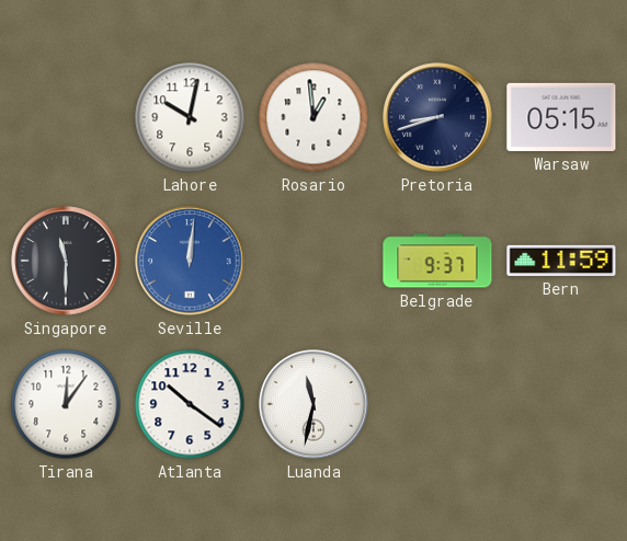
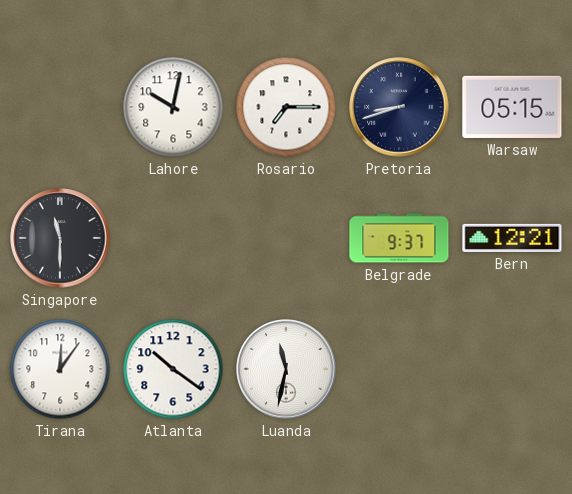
Rosario: 12:59 -> 7:15
Seville: 12:01 -> none
Bern: 11:59 -> 12:21
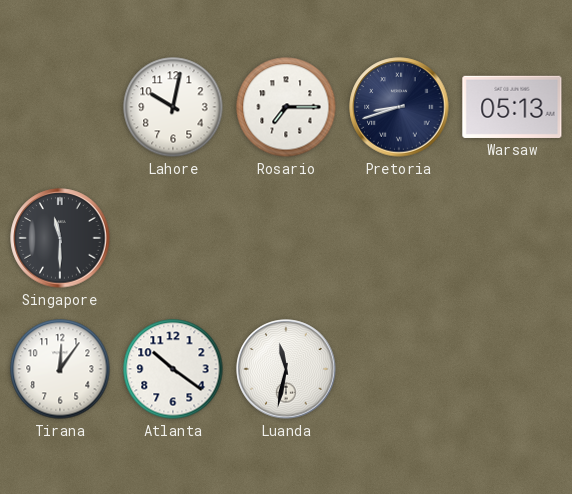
Warsaw: 05:15 -> 05:13
Belgrade: 9:37 -> none
Bern: 12:21 -> none
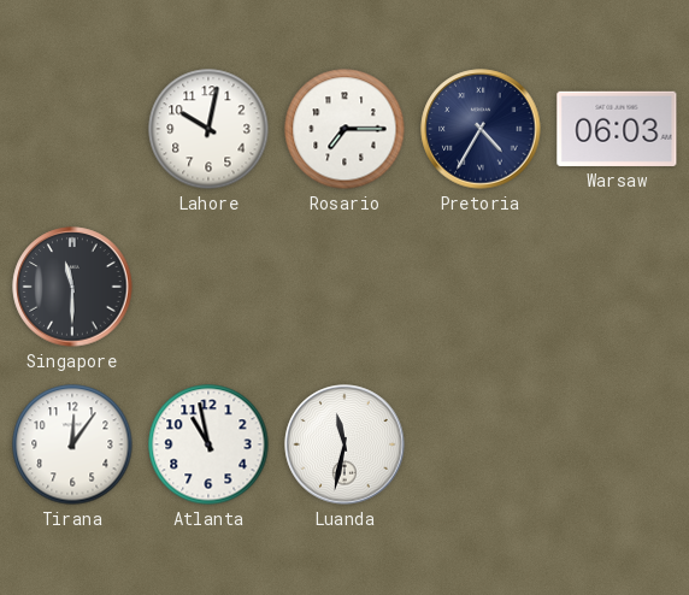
Pretoria: 8:42 -> 4:35
Warsaw: 05:13 -> 06:03
Atlanta: 10:21 -> 10:58
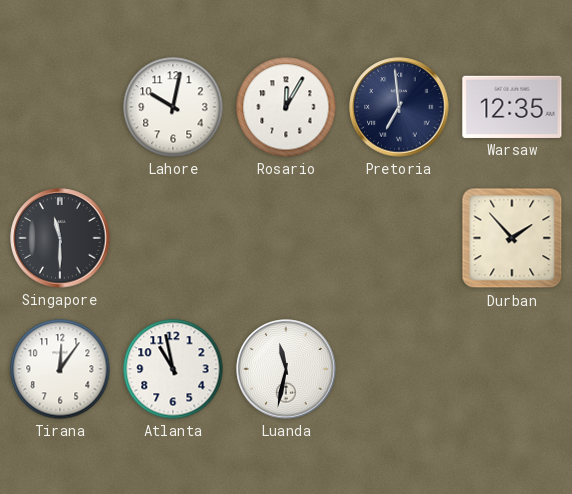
Rosario: 7:15 -> 12:05
Pretoria: 4:35 -> 6:59
Warsaw: 06:03 -> 12:35
Durban: none -> 1:53
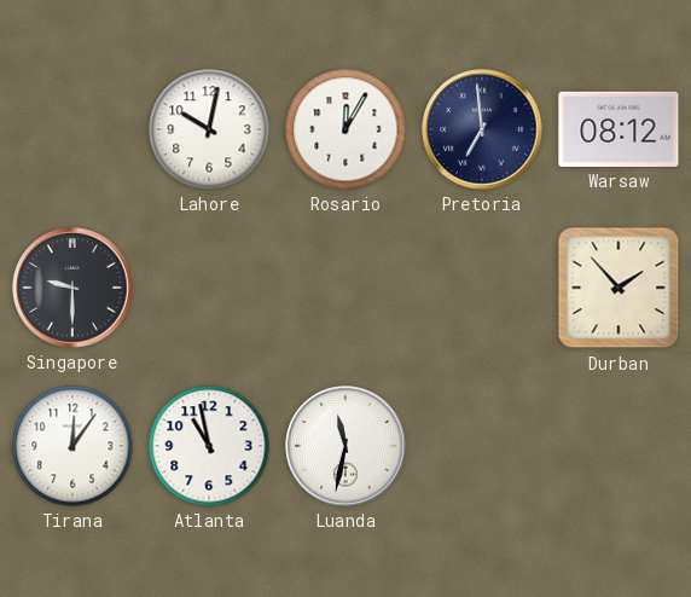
Warsaw: 12:35 -> 08:12
Singapore: 11:30 -> 9:30
